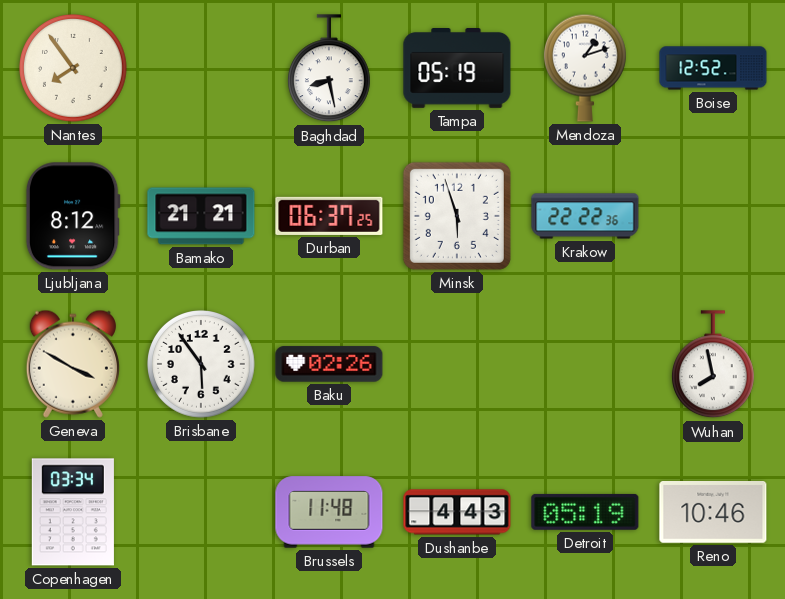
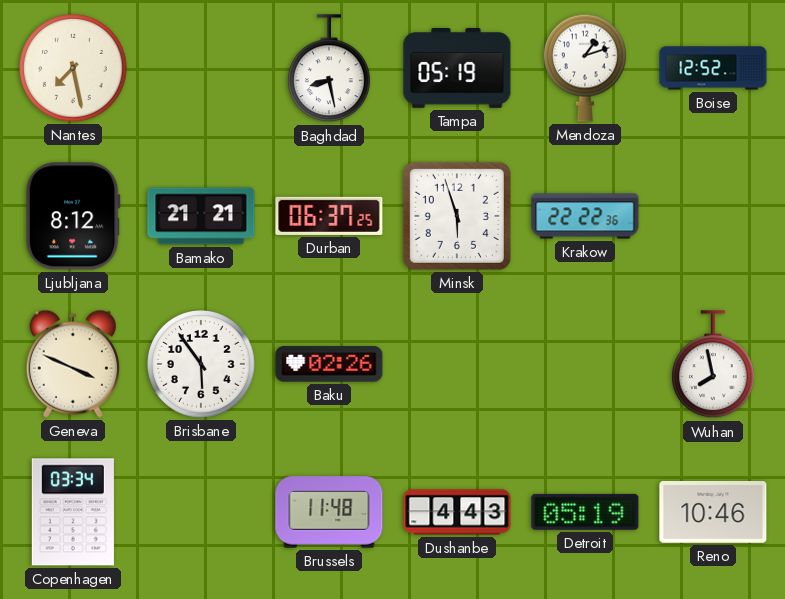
Nantes: 7:54 -> 7:28
Geneva: 3:50 -> 3:49
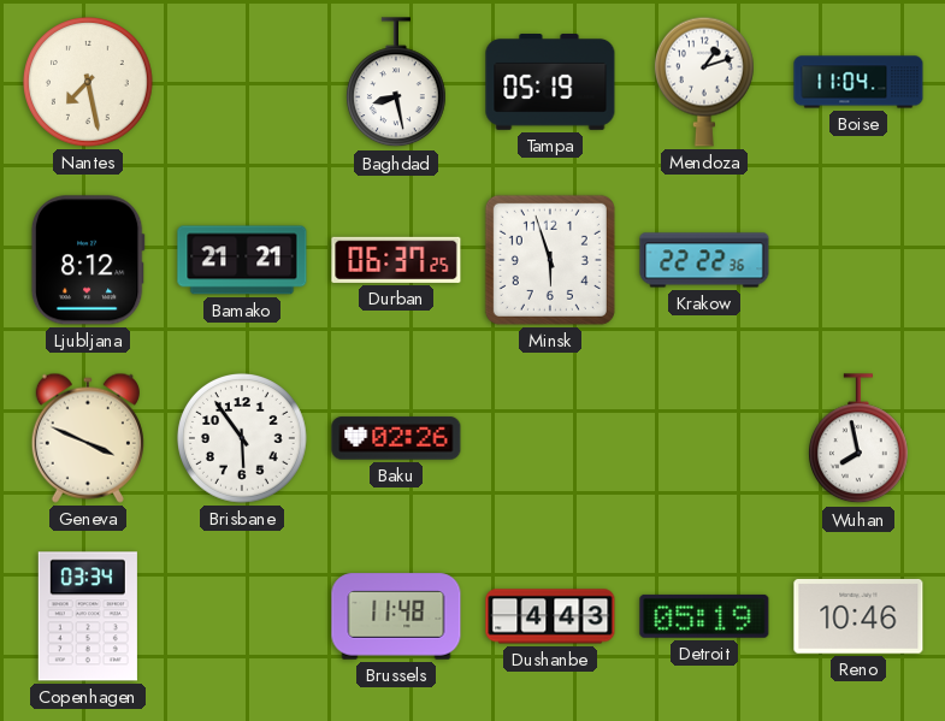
Boise: 12:52 -> 11:04
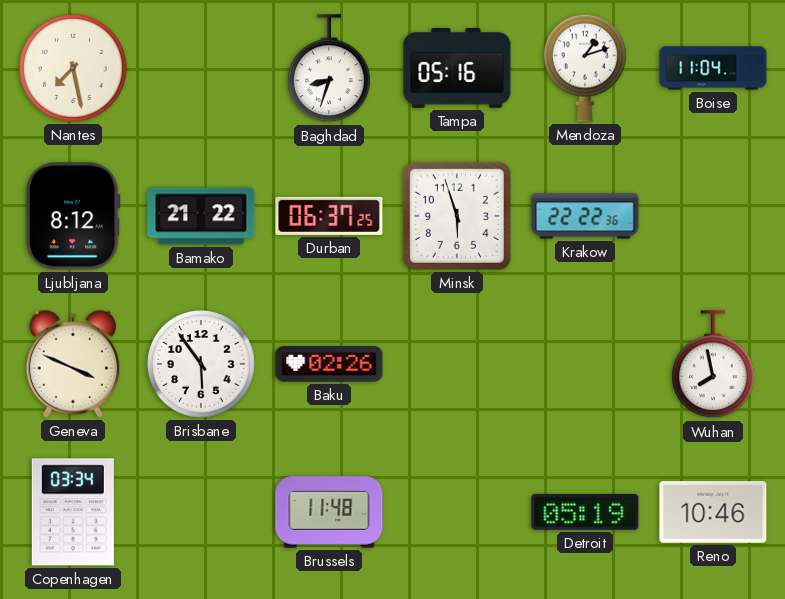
Baghdad: 8:28 -> 8:33
Tampa: 05:19 -> 05:16
Bamako: 21:21 -> 21:22
Dushanbe: 4:43 -> none
